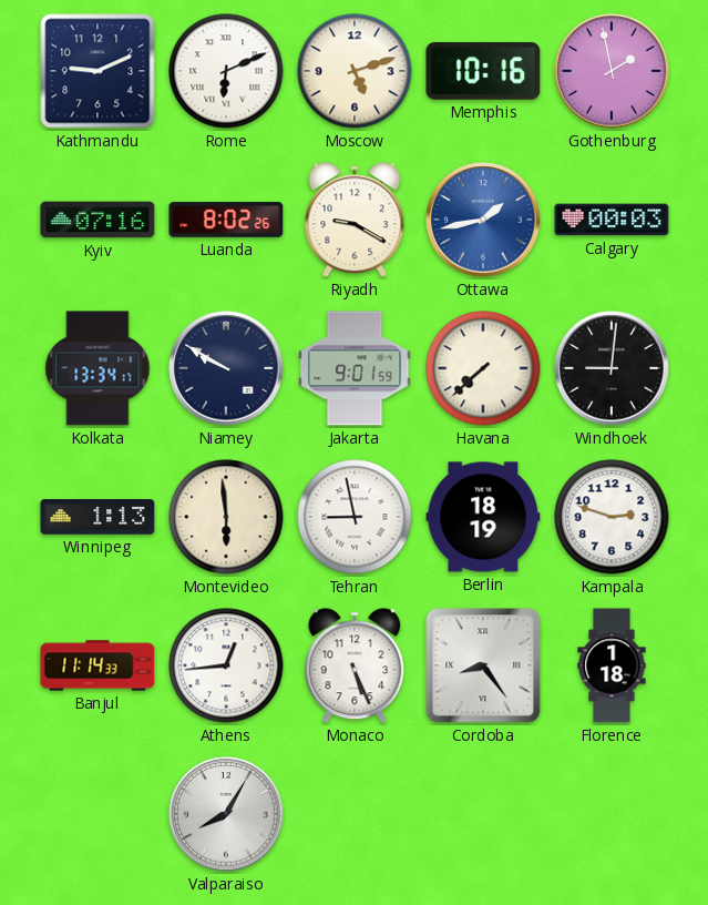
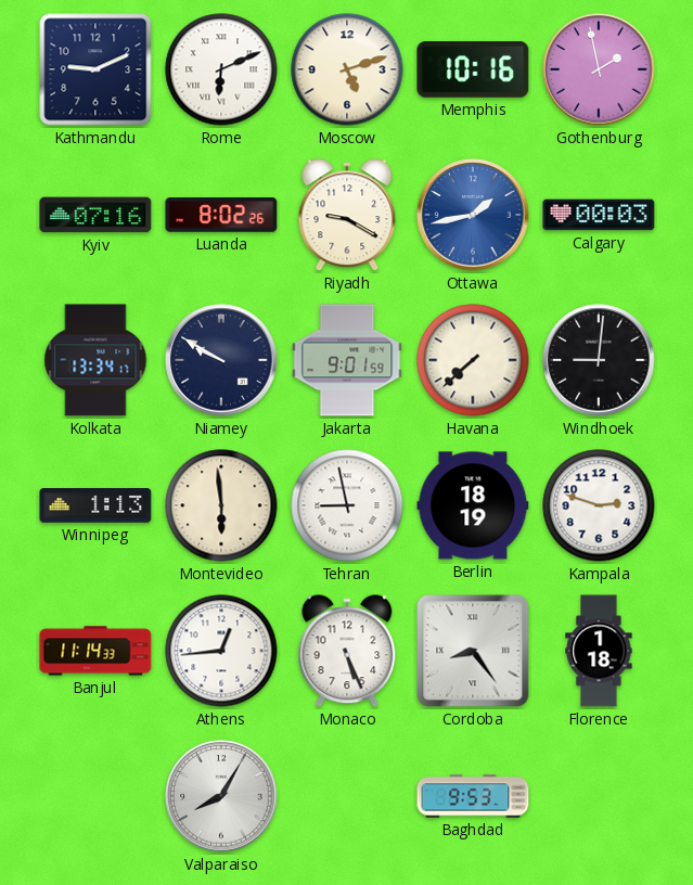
Baghdad: none -> 9:53
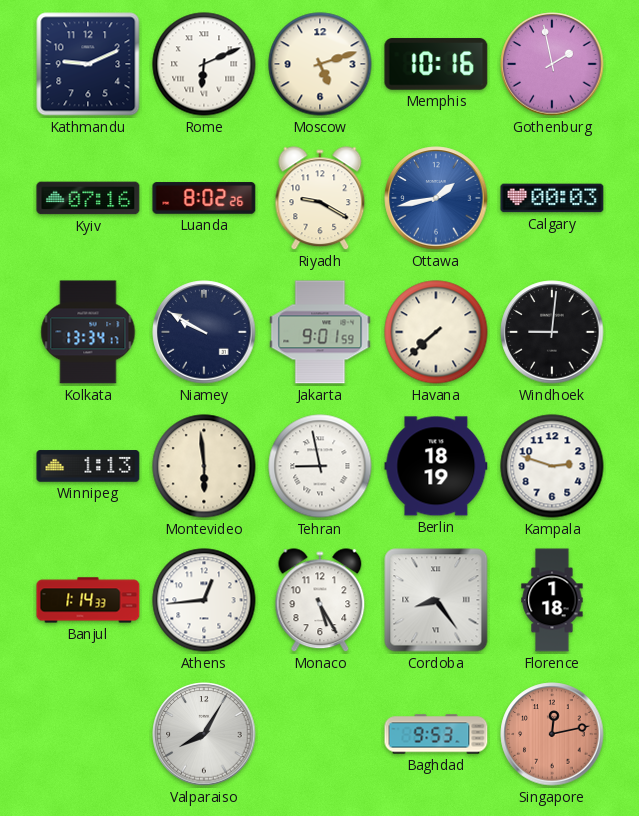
Banjul: 11:14 -> 1:14
Monaco: 5:26 -> 5:25
Singapore: none -> 12:13
